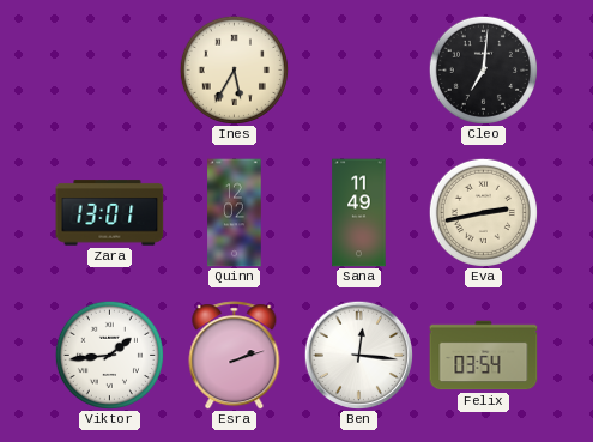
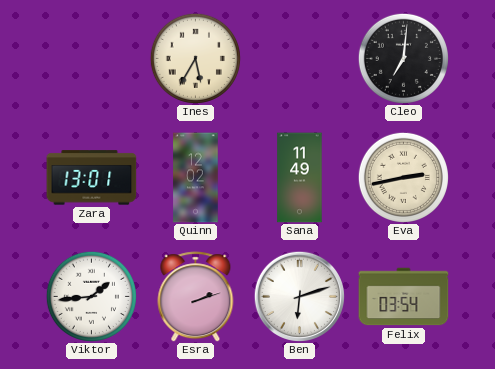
Ben: 12:16 -> 6:12
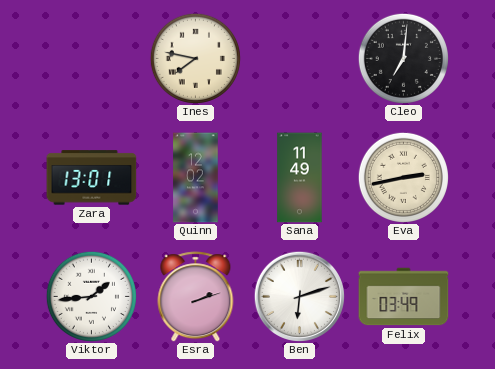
Ines: 5:35 -> 7:47
Felix: 03:54 -> 03:49
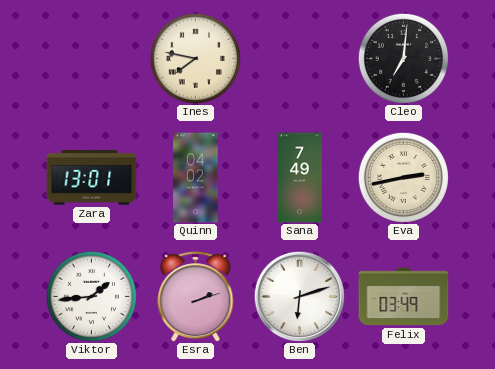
Quinn: 12:02 -> 04:02
Sana: 11:49 -> 7:49
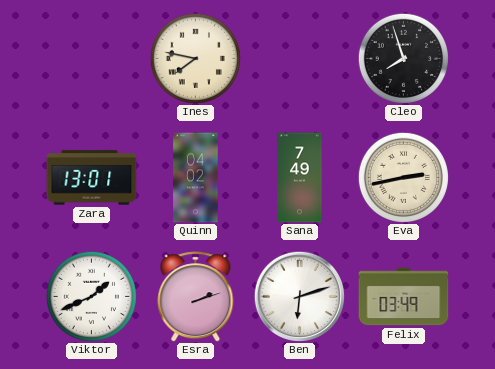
Cleo: 7:01 -> 7:57
Viktor: 1:44 -> 1:41
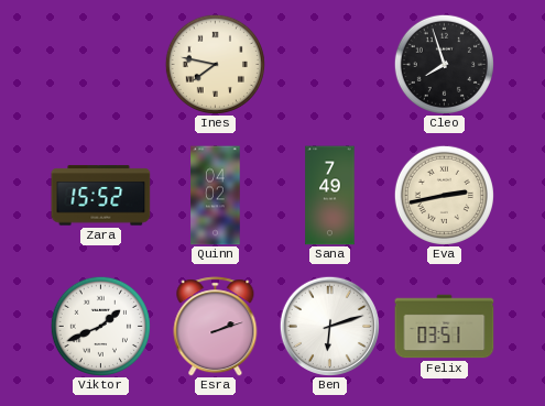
Zara: 13:01 -> 15:52
Felix: 03:49 -> 03:51
